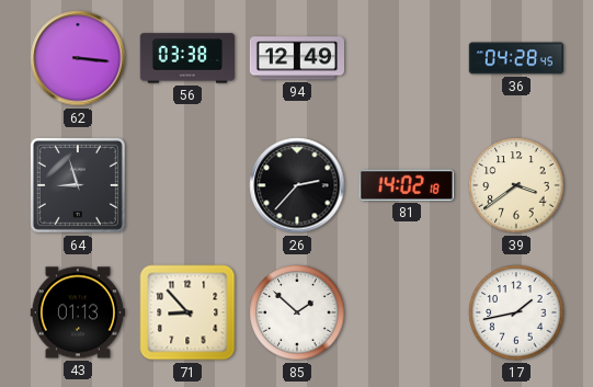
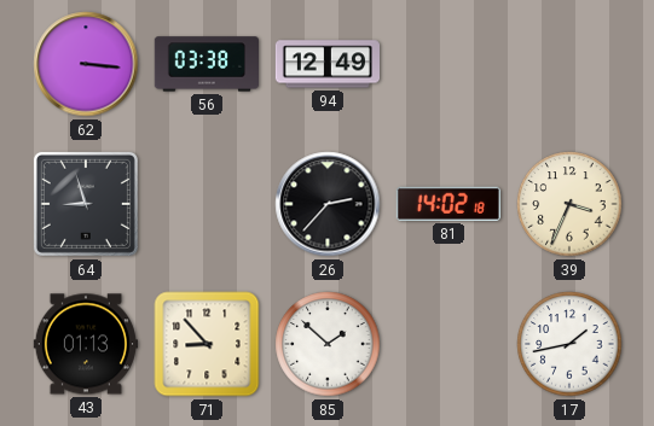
36: 04:28 -> none
39: 3:39 -> 3:34
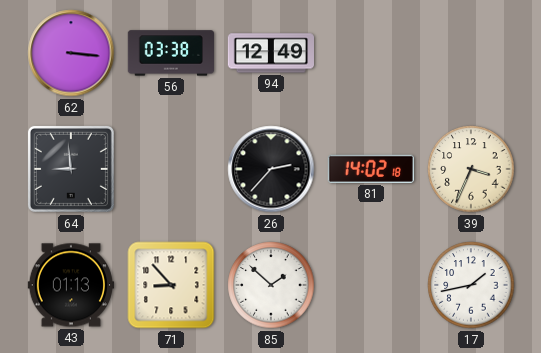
64: 8:57 -> 8:59
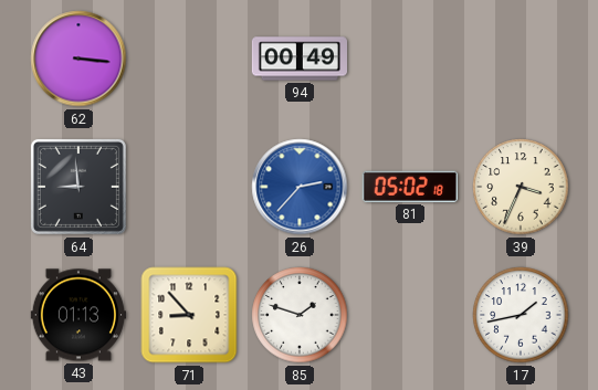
56: 03:38 -> none
94: 12:49 -> 00:49
26 dial: black -> blue
81: 14:02 -> 05:02
85: 1:52 -> 1:48
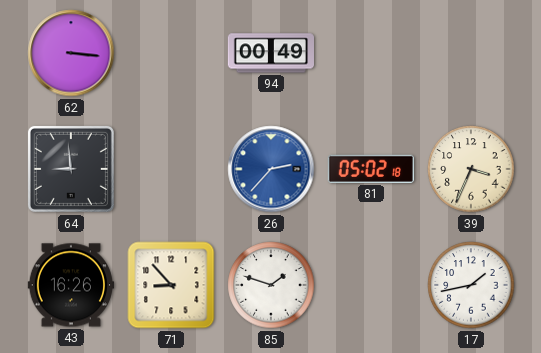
43: 01:13 -> 16:26
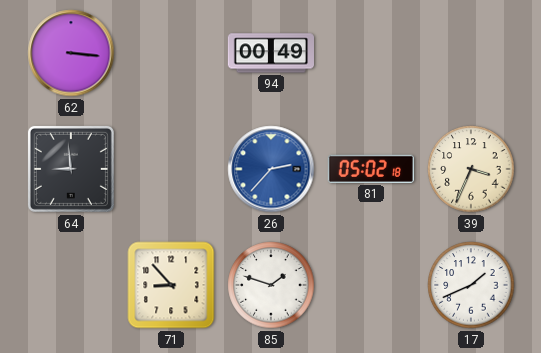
43: 16:26 -> none
17: 1:43 -> 1:41
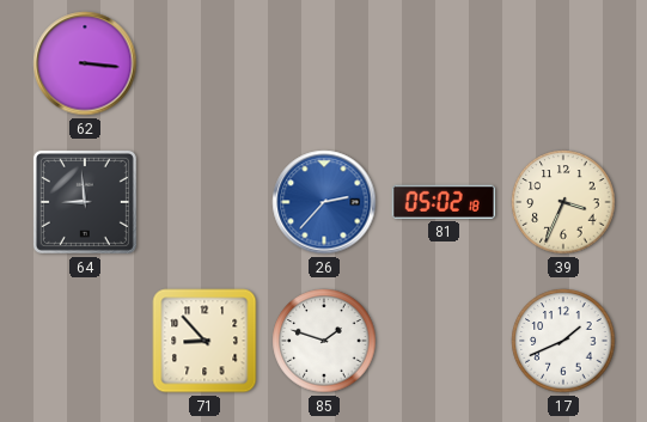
94: 00:49 -> none
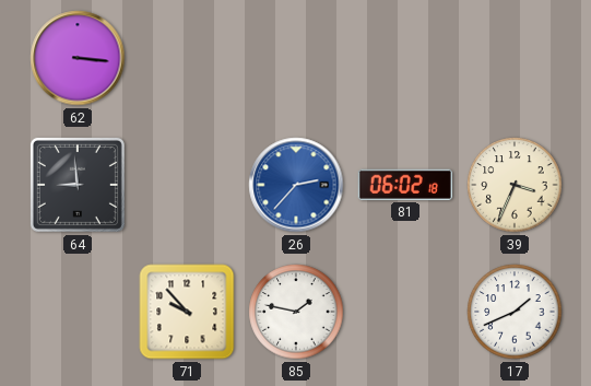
81: 05:02 -> 06:02
71: 8:53 -> 9:53
85: 1:48 -> 1:47
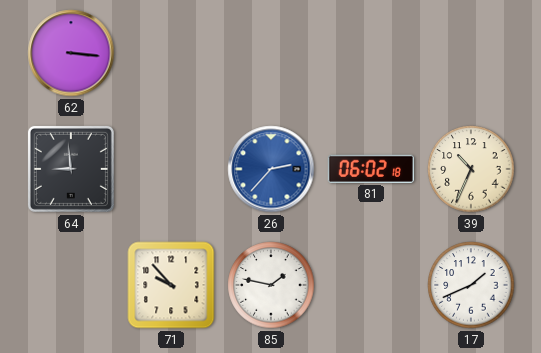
39: 3:34 -> 10:34
